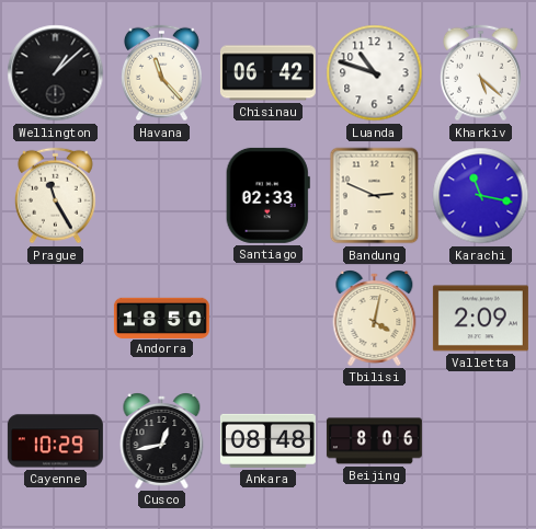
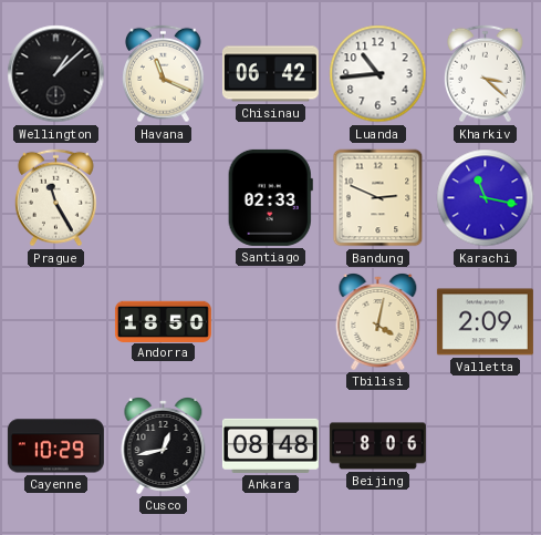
Havana: 11:23 -> 11:19
Luanda: 10:48 -> 10:44
Kharkiv: 5:22 -> 3:22
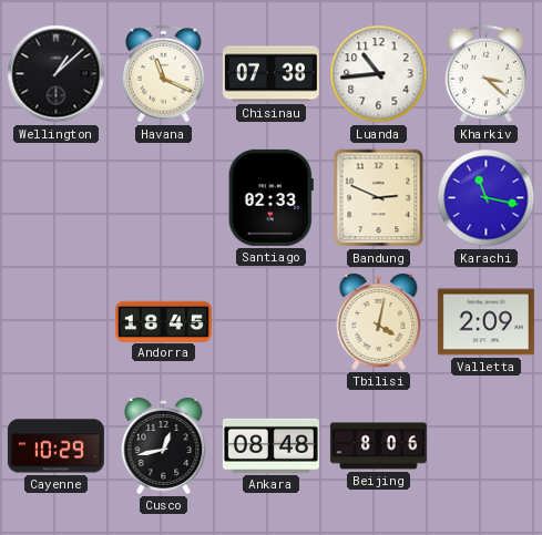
Chisinau: 06:42 -> 07:38
Prague: 11:25 -> none
Andorra: 18:50 -> 18:45
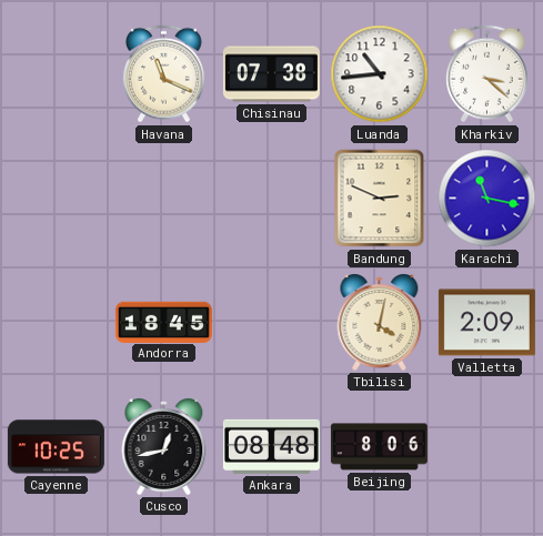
Wellington: 1:08 -> none
Santiago: 02:33 -> none
Cayenne: 10:29 -> 10:25
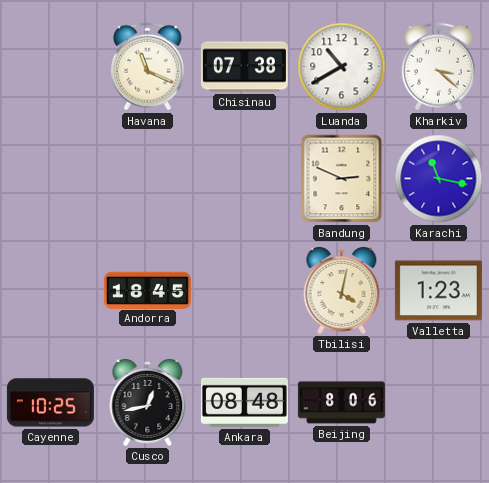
Luanda: 10:44 -> 10:40
Valletta: 2:09 -> 1:23
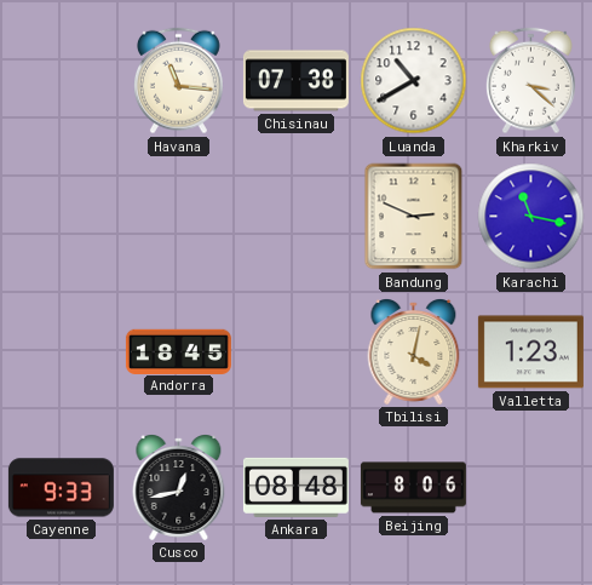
Havana: 11:19 -> 11:16
Cayenne: 10:25 -> 9:33
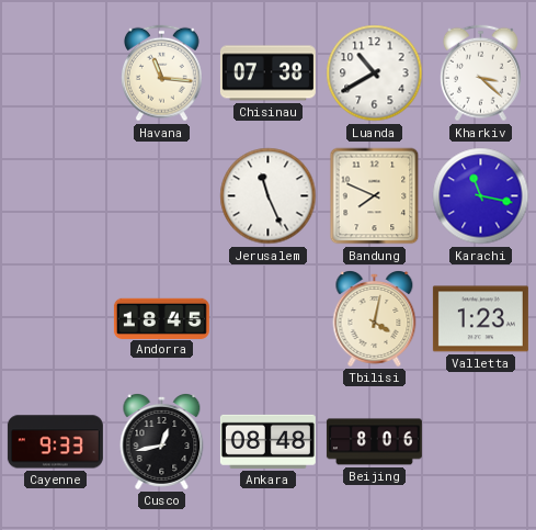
Jerusalem: none -> 11:26
Bandung: 2:49 -> 7:49
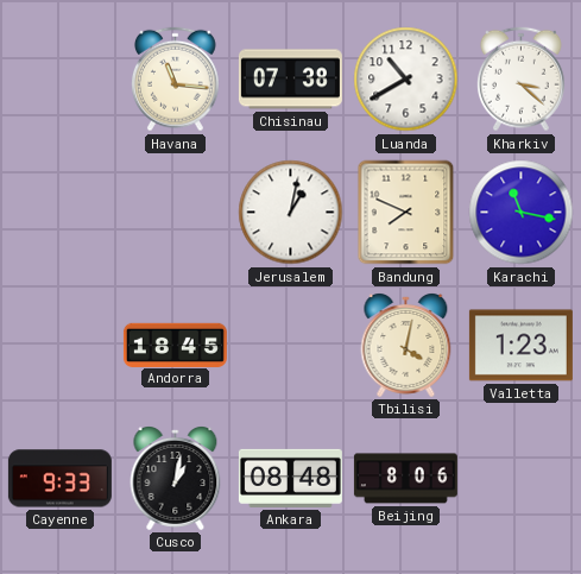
Jerusalem: 11:26 -> 1:02
Cusco: 12:43 -> 1:02
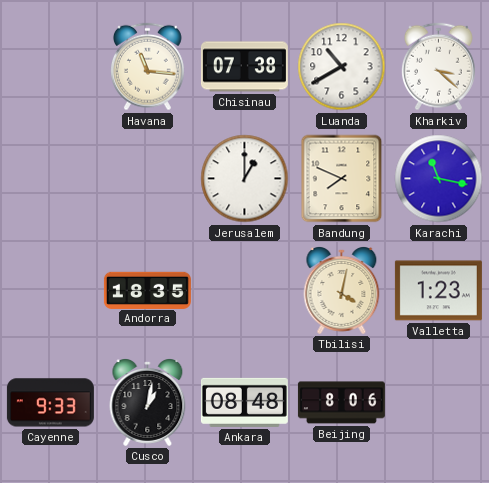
Jerusalem: 1:02 -> 1:00
Andorra: 18:45 -> 18:35
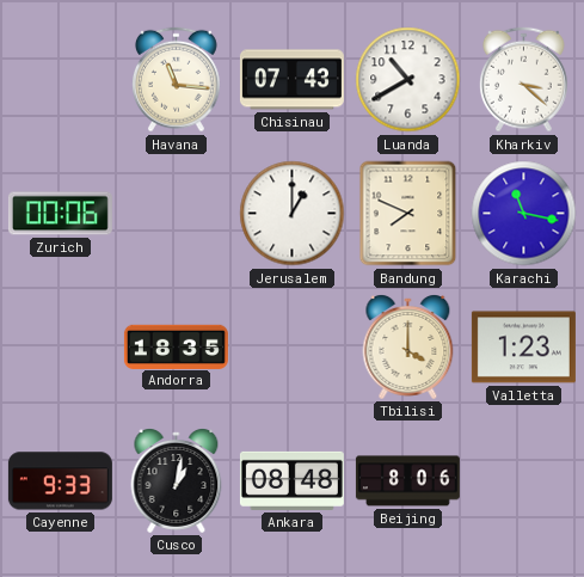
Chisinau: 07:38 -> 07:43
Zurich: none -> 00:06
Tbilisi: 4:02 -> 4:00
